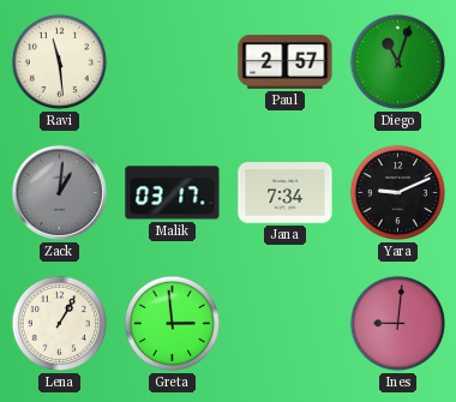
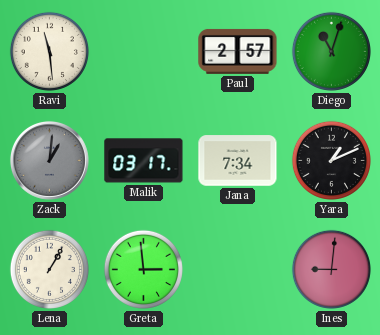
Yara: 9:11 -> 1:11
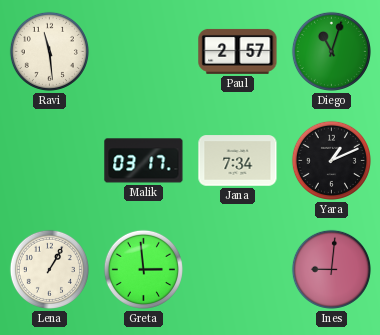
Zack: 1:01 -> none
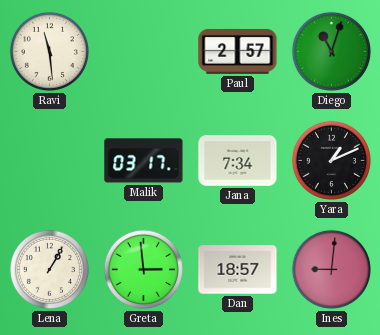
Dan: none -> 18:57
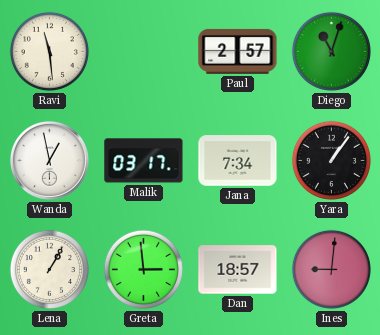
Wanda: none -> 12:58
Yara: 1:11 -> 1:06
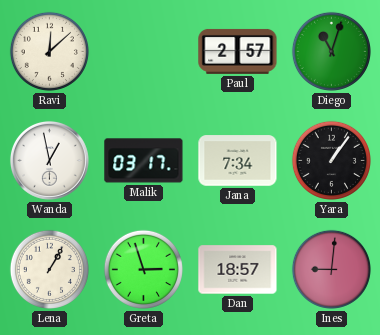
Ravi: 11:29 -> 12:08
Greta: 2:59 -> 2:57
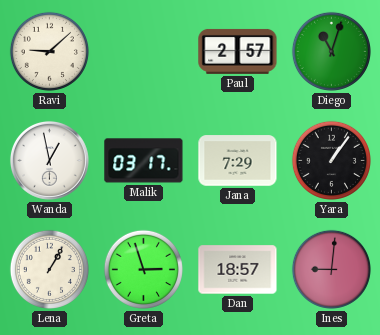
Ravi: 12:08 -> 9:08
Jana: 7:34 -> 7:29
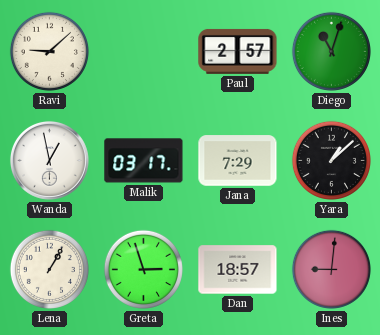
Yara: 1:06 -> 1:08
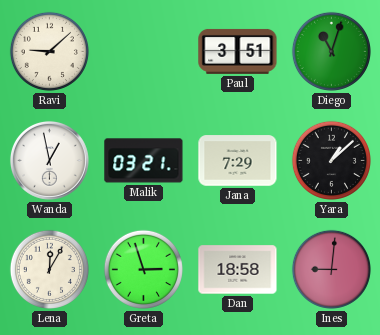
Paul: 2:57 -> 3:51
Malik: 03:17 -> 03:21
Lena: 1:05 -> 12:05
Dan: 18:57 -> 18:58
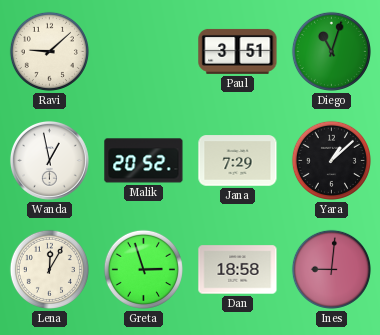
Malik: 03:21 -> 20:52
